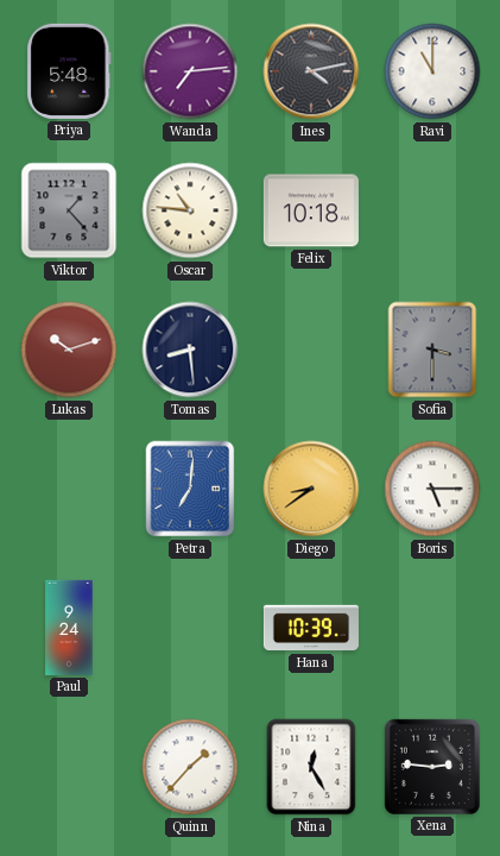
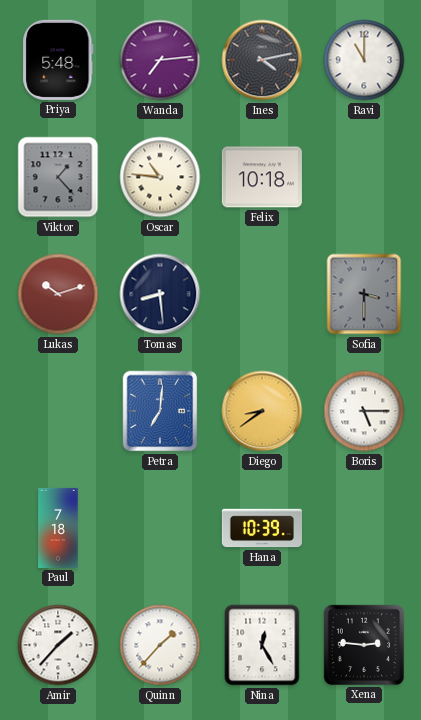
Paul: 9:24 -> 7:18
Amir: none -> 1:37
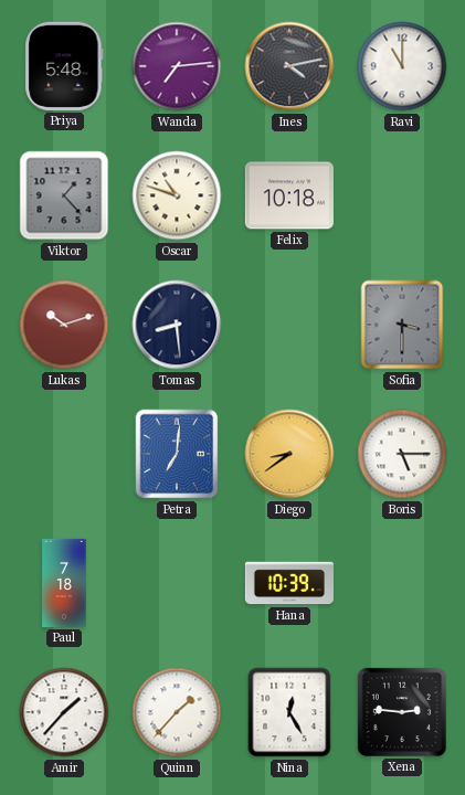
Oscar: 10:46 -> 10:48
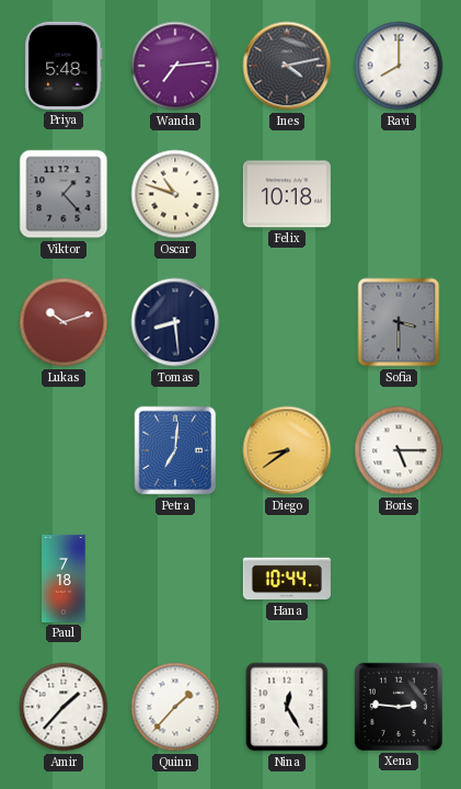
Ravi: 11:00 -> 8:00
Hana: 10:39 -> 10:44
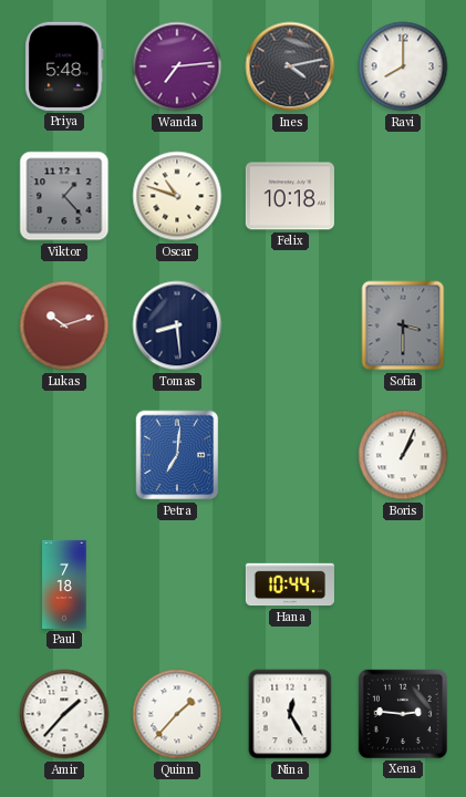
Diego: 8:39 -> none
Boris: 5:15 -> 1:04
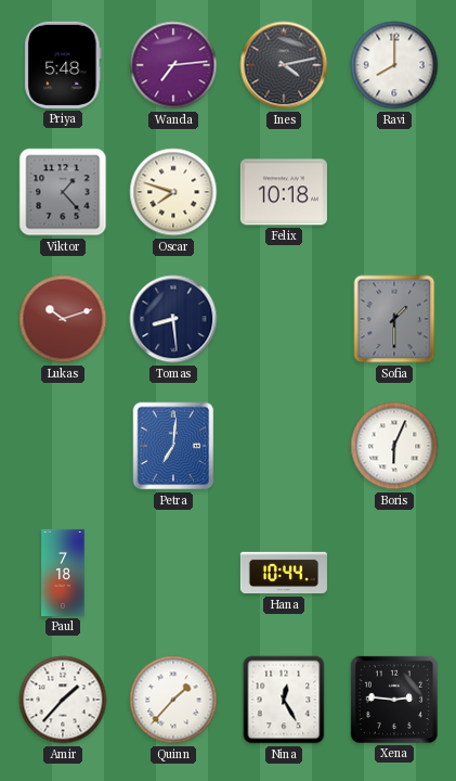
Oscar: 10:48 -> 7:48
Sofia: 3:30 -> 1:30
Boris: 1:04 -> 6:04
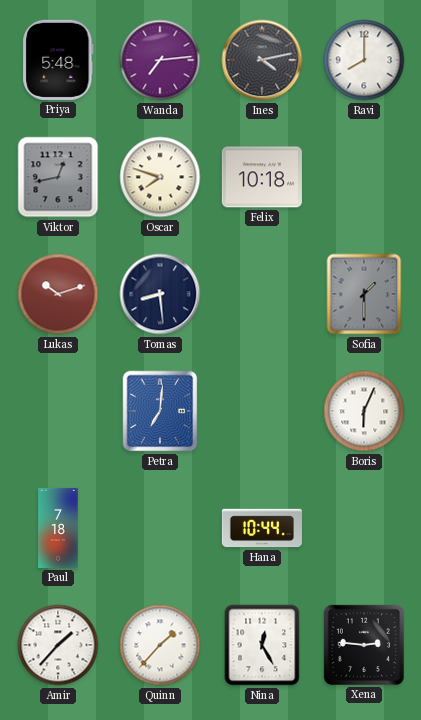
Viktor: 1:23 -> 12:43
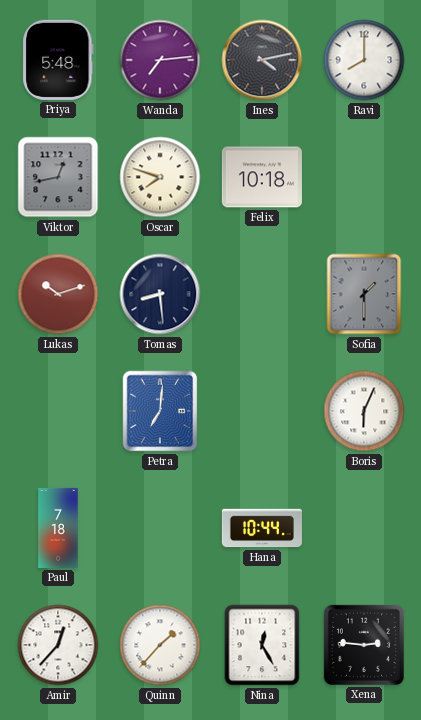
Amir: 1:37 -> 12:37
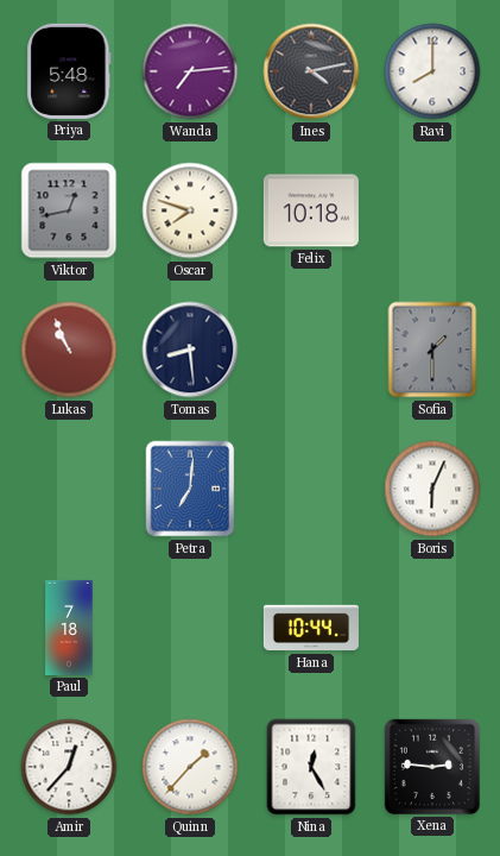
Lukas: 10:12 -> 10:56
